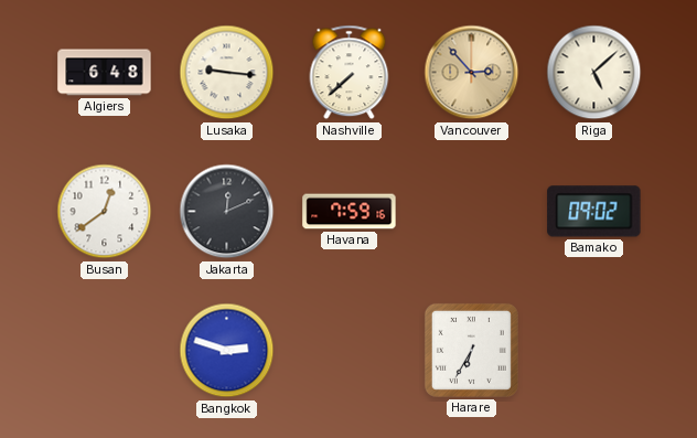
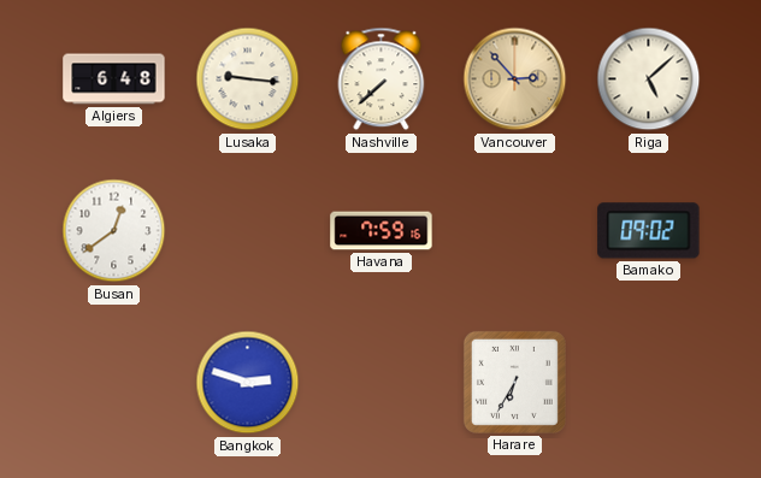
Jakarta: 12:11 -> none
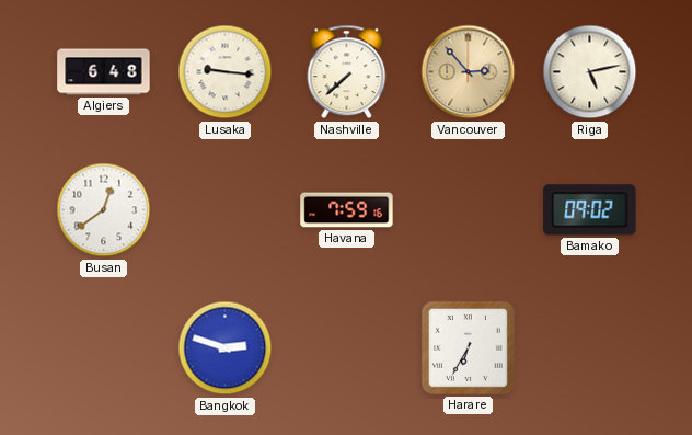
Riga: 5:08 -> 5:13
